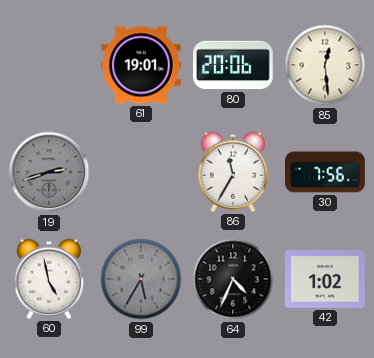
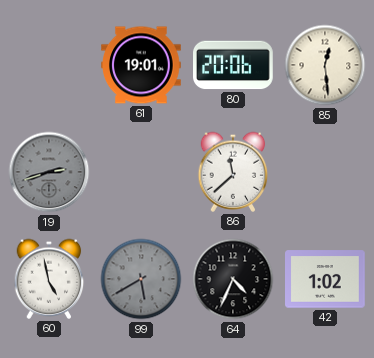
86: 11:35 -> 11:38
30: 7:56 -> none
99: 5:35 -> 5:40
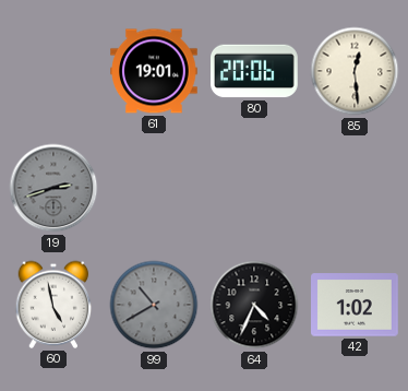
86: 11:38 -> none
99: 5:40 -> 10:40
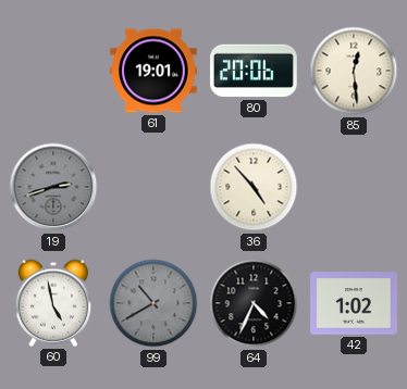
36: none -> 4:53
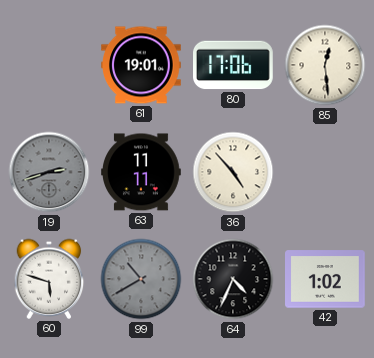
80: 20:06 -> 17:06
63: none -> 11:11
60: 4:58 -> 5:48
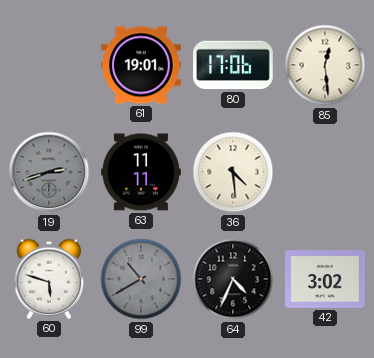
36: 4:53 -> 4:29
42: 1:02 -> 3:02
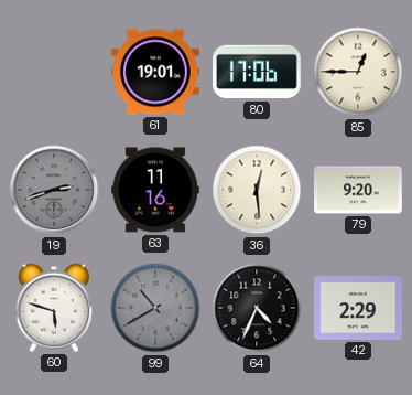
85: 12:29 -> 12:45
63: 11:11 -> 11:16
36: 4:29 -> 12:29
79: none -> 9:20
42: 3:02 -> 2:29
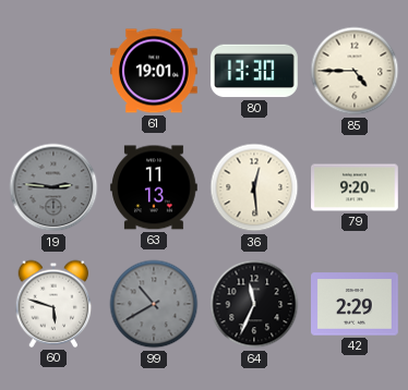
80: 17:06 -> 13:30
85: 12:45 -> 4:45
19: 2:42 -> 2:46
63: 11:16 -> 11:13
64: 4:34 -> 11:34
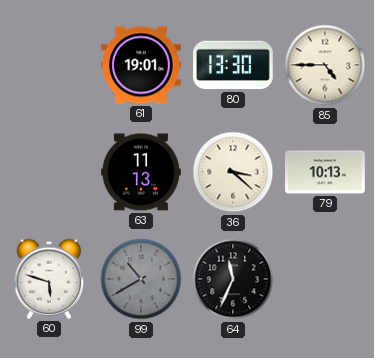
19: 2:46 -> none
36: 12:29 -> 3:22
79: 9:20 -> 10:13
42: 2:29 -> none
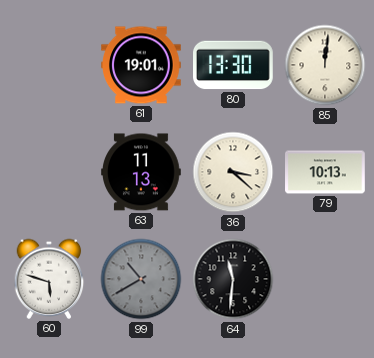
85: 4:45 -> 12:01
64: 11:34 -> 11:31
